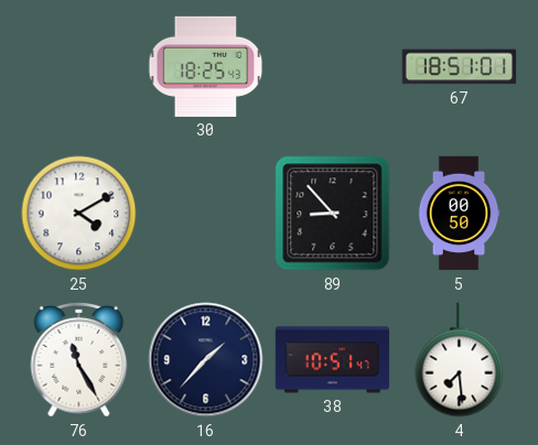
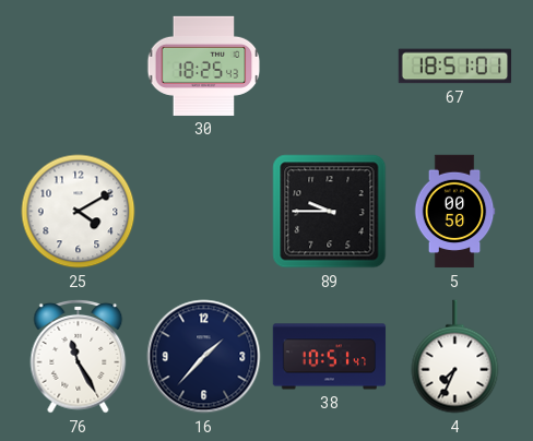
89: 8:53 -> 9:45
4: 7:29 -> 7:34
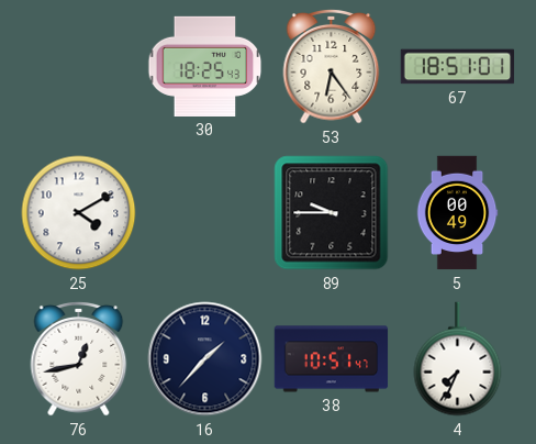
53: none -> 6:24
5: 00:50 -> 00:49
76: 11:25 -> 12:43
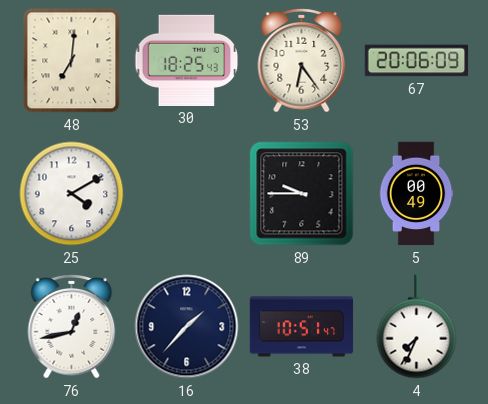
48: none -> 7:01
67: 18:51 -> 20:06
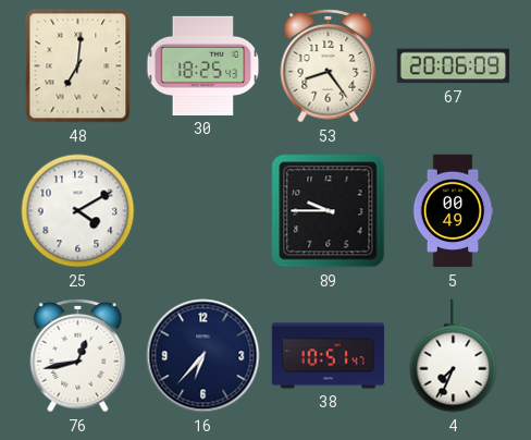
53: 6:24 -> 8:24
16: 1:37 -> 6:37
